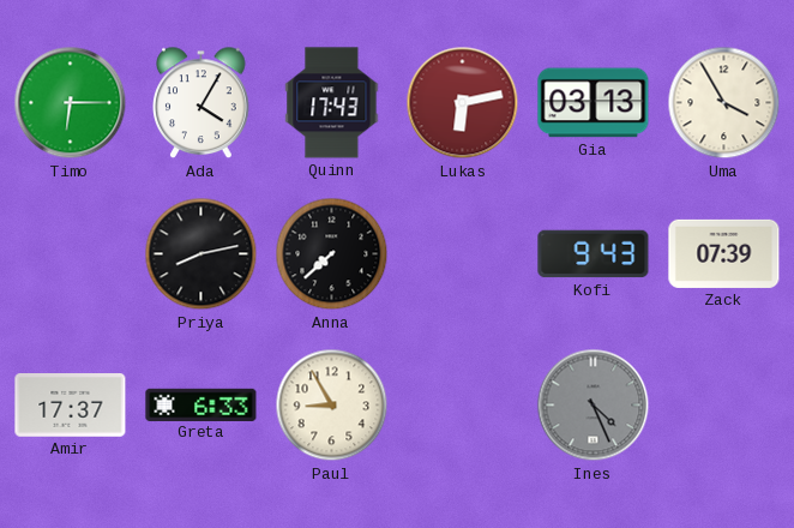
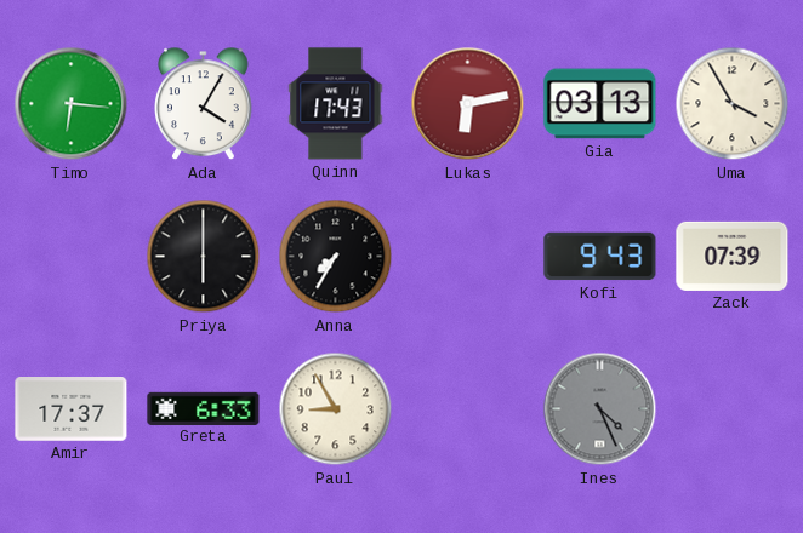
Timo: 6:15 -> 6:16
Priya: 8:13 -> 6:00
Anna: 7:38 -> 7:35
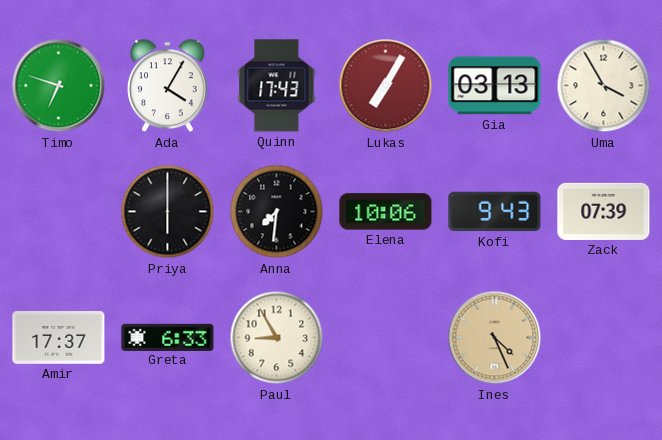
Timo: 6:16 -> 6:48
Lukas: 6:13 -> 7:05
Anna: 7:35 -> 7:31
Elena: none -> 10:06
Ines dial: grey -> champagne
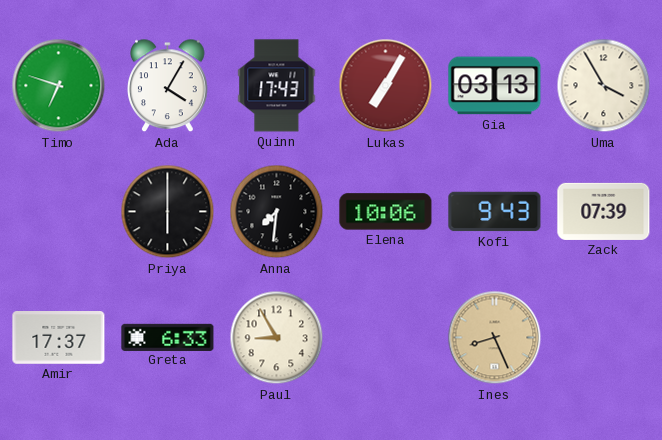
Ines: 4:26 -> 8:26
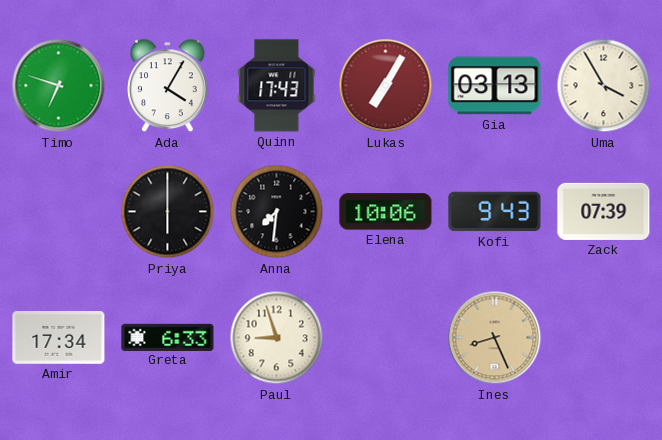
Amir: 17:37 -> 17:34
Paul: 8:55 -> 8:57
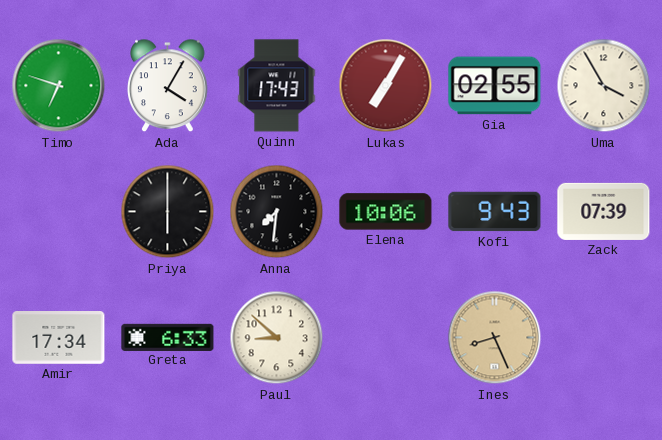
Gia: 03:13 -> 02:55
Paul: 8:57 -> 8:52
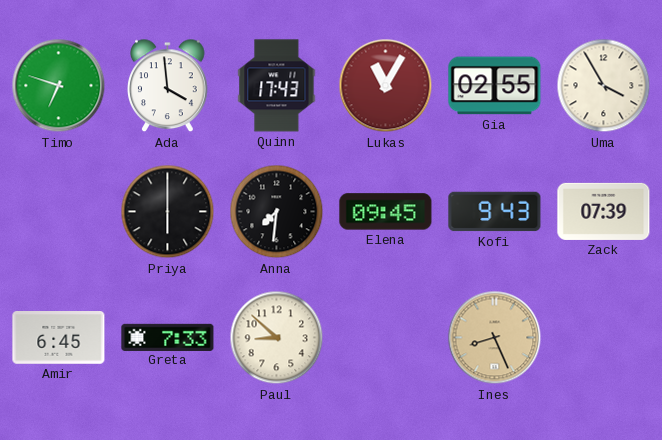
Ada: 4:05 -> 3:59
Lukas: 7:05 -> 11:05
Elena: 10:06 -> 09:45
Amir: 17:34 -> 6:45
Greta: 6:33 -> 7:33
